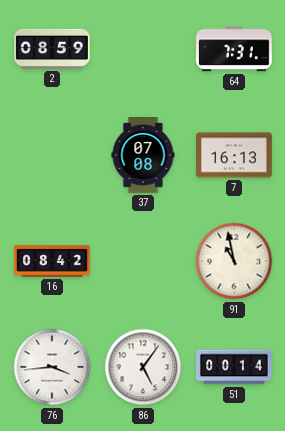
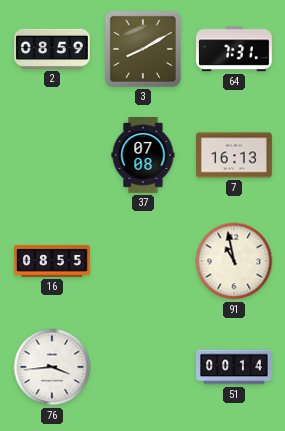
3: none -> 8:10
16: 08:42 -> 08:55
86: 5:06 -> none
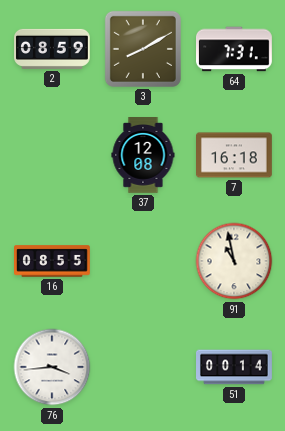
37: 07:08 -> 12:08
7: 16:13 -> 16:18
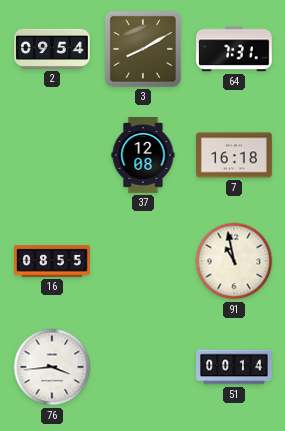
2: 08:59 -> 09:54
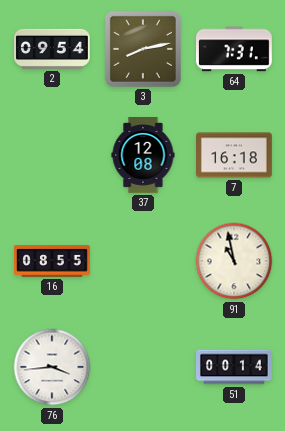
3: 8:10 -> 8:13
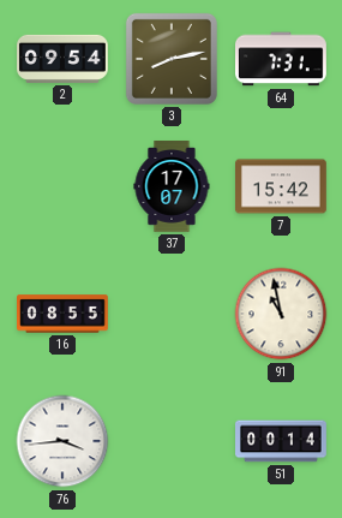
37: 12:08 -> 17:07
7: 16:18 -> 15:42
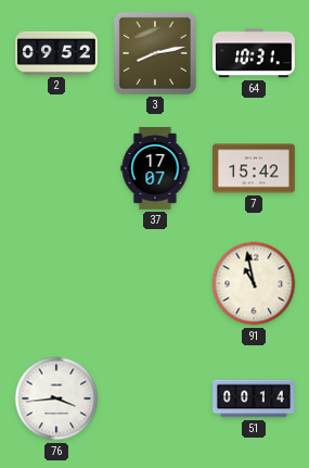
2: 09:54 -> 09:52
64: 7:31 -> 10:31
16: 08:55 -> none
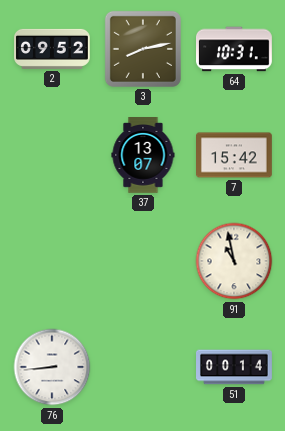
37: 17:07 -> 13:07
76: 3:44 -> 8:44
